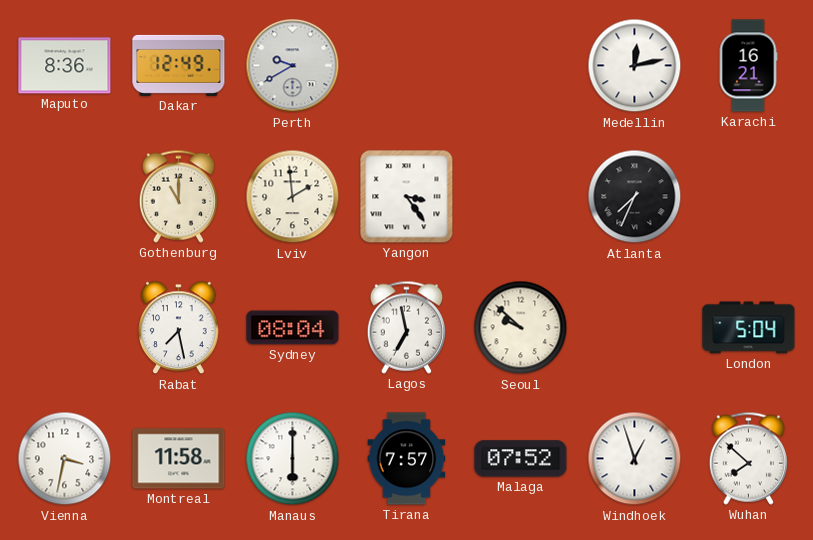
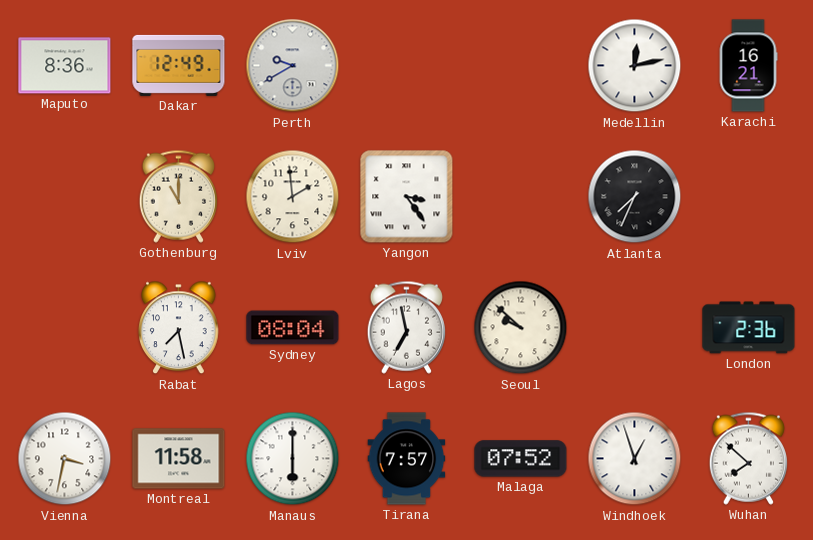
London: 5:04 -> 2:36
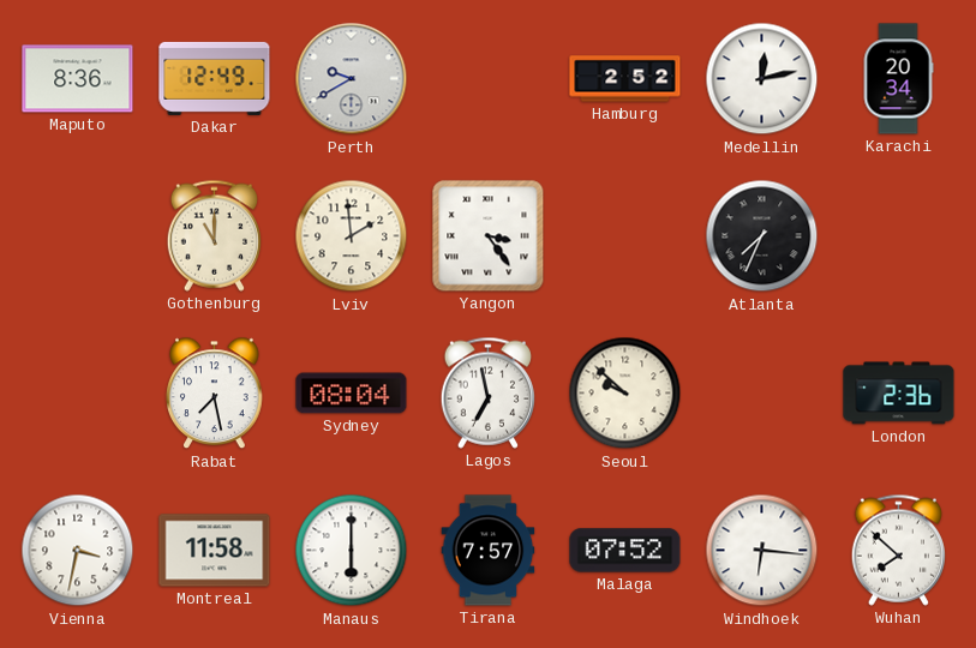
Hamburg: none -> 2:52
Karachi: 16:21 -> 20:34
Windhoek: 12:57 -> 6:16
